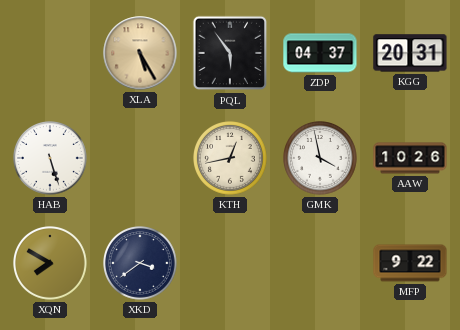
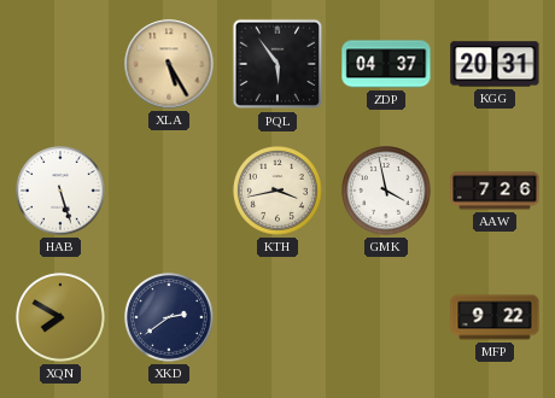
KTH: 12:43 -> 3:43
AAW: 10:26 -> 7:26
XKD: 3:39 -> 2:39
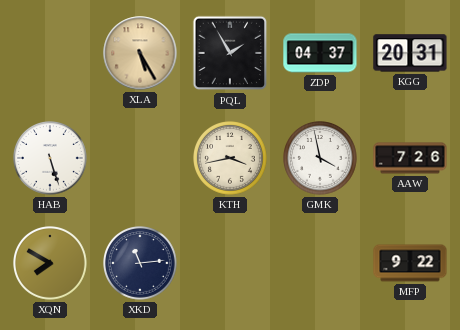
PQL: 5:54 -> 1:55
XKD: 2:39 -> 11:14
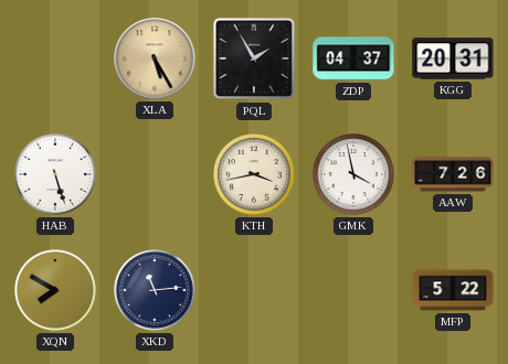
MFP: 9:22 -> 5:22
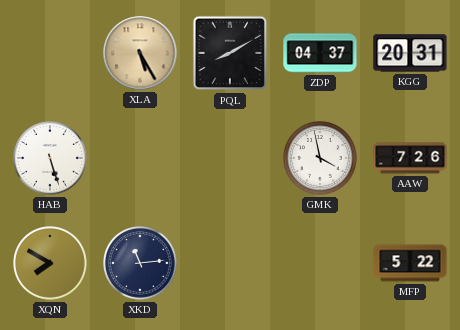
PQL: 1:55 -> 8:10
KTH: 3:43 -> none
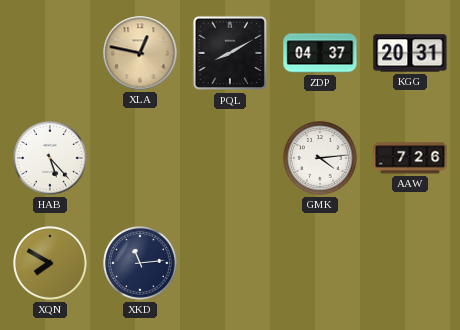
XLA: 5:25 -> 12:47
HAB: 5:27 -> 5:23
GMK: 3:58 -> 4:14
MFP: 5:22 -> none
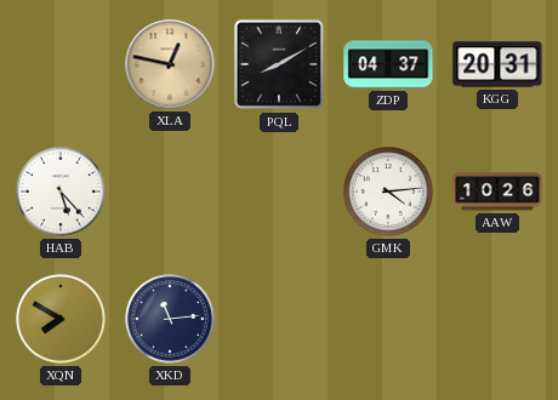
AAW: 7:26 -> 10:26
